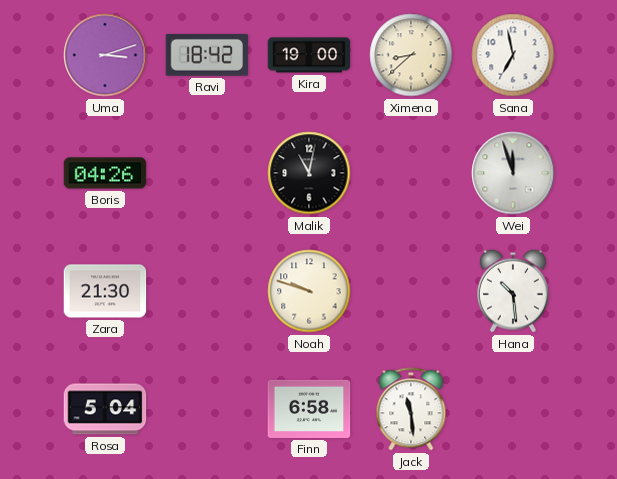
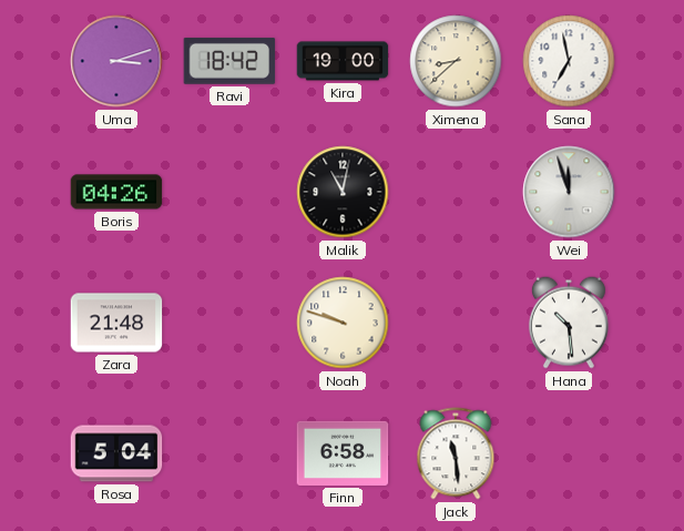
Zara: 21:30 -> 21:48
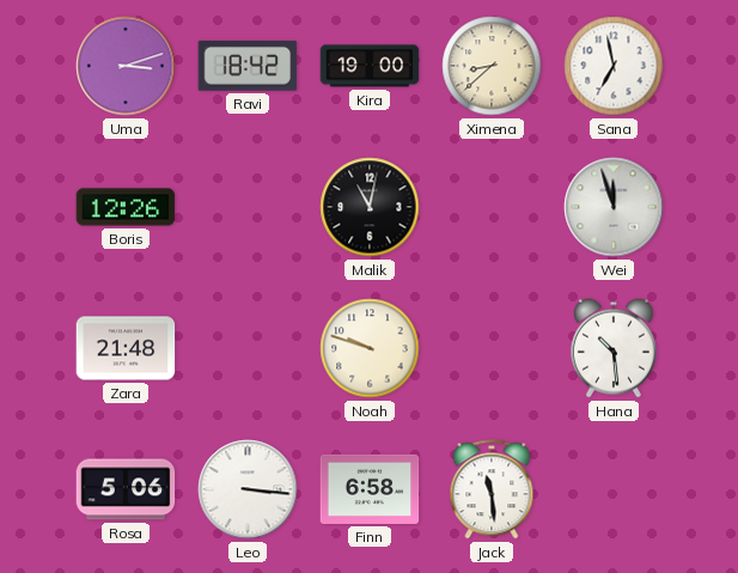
Boris: 04:26 -> 12:26
Rosa: 5:04 -> 5:06
Leo: none -> 3:16
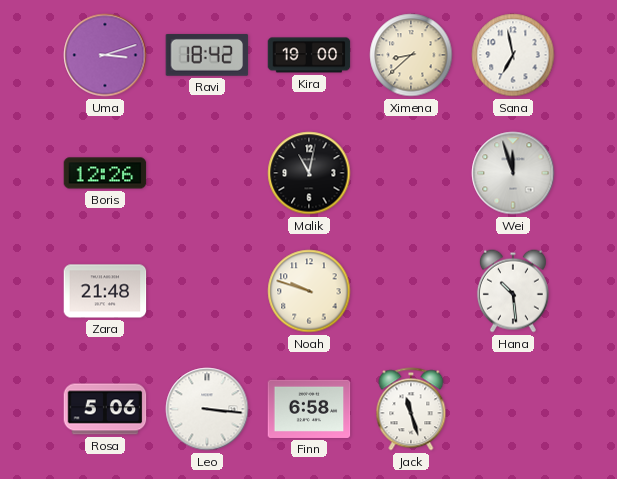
Jack: 11:29 -> 11:27
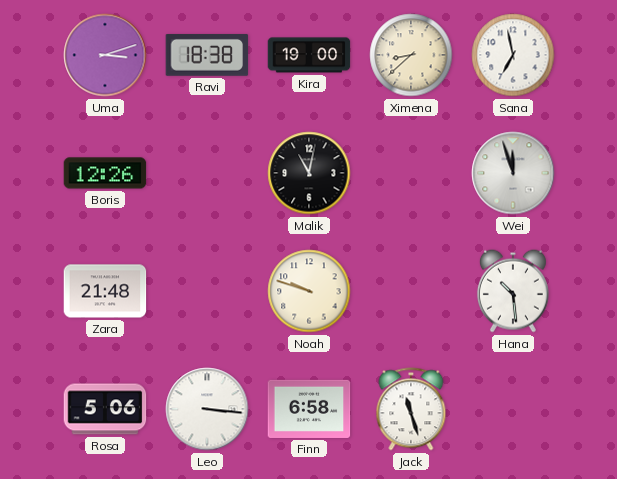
Ravi: 18:42 -> 18:38
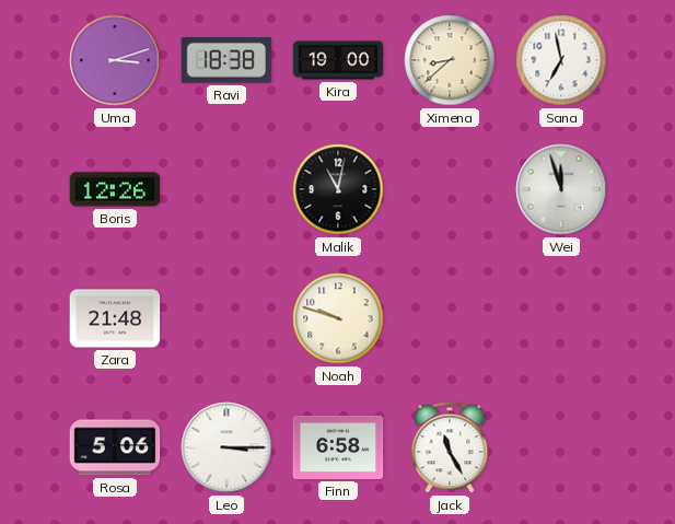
Hana: 10:29 -> none
Leo: 3:16 -> 3:15
Jack: 11:27 -> 11:25
